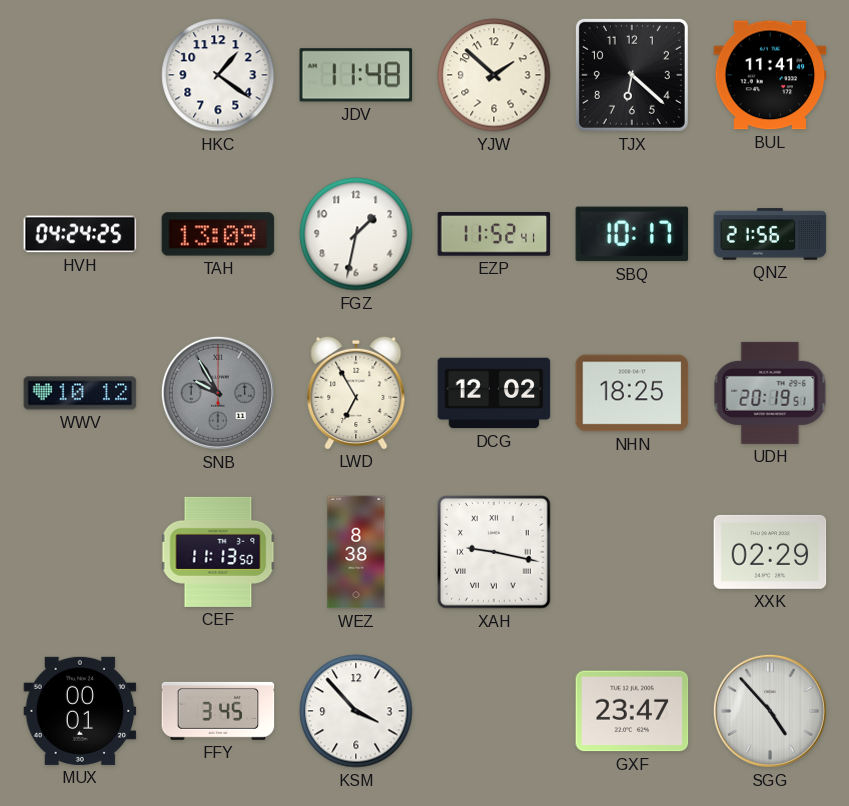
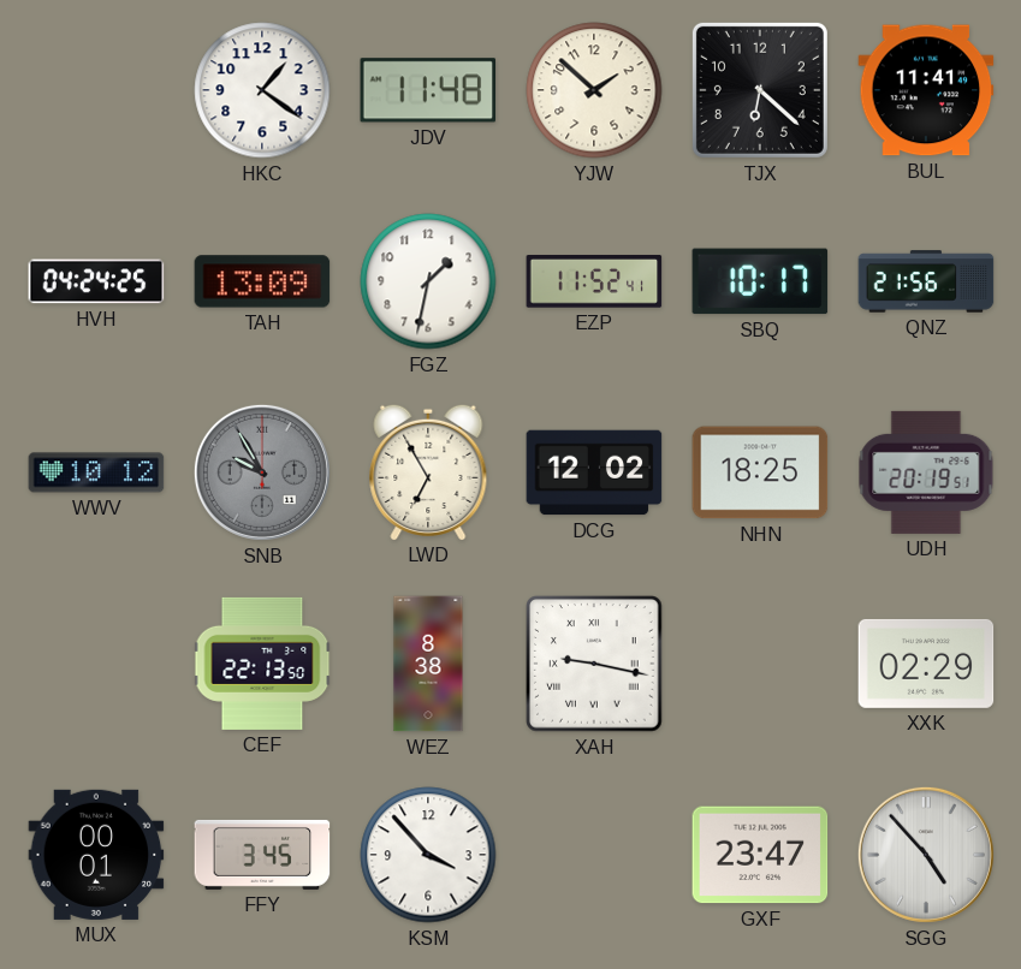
CEF: 11:13 -> 22:13
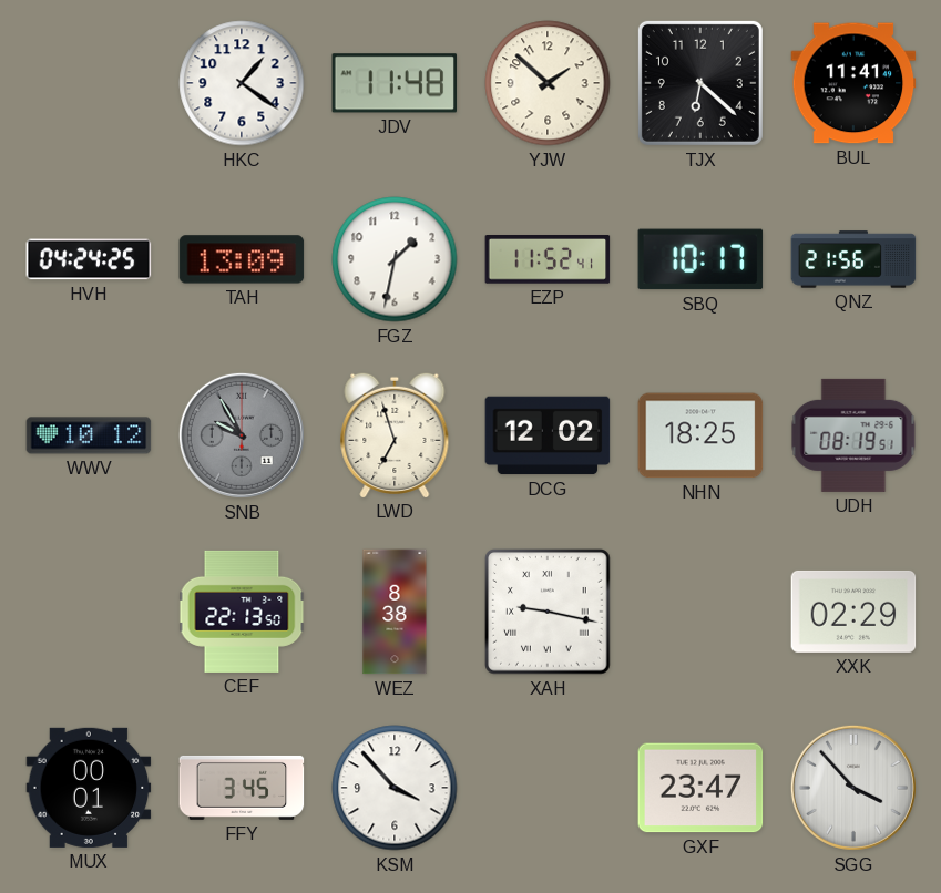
LWD: 6:55 -> 6:57
UDH: 20:19 -> 08:19
SGG: 4:53 -> 3:53
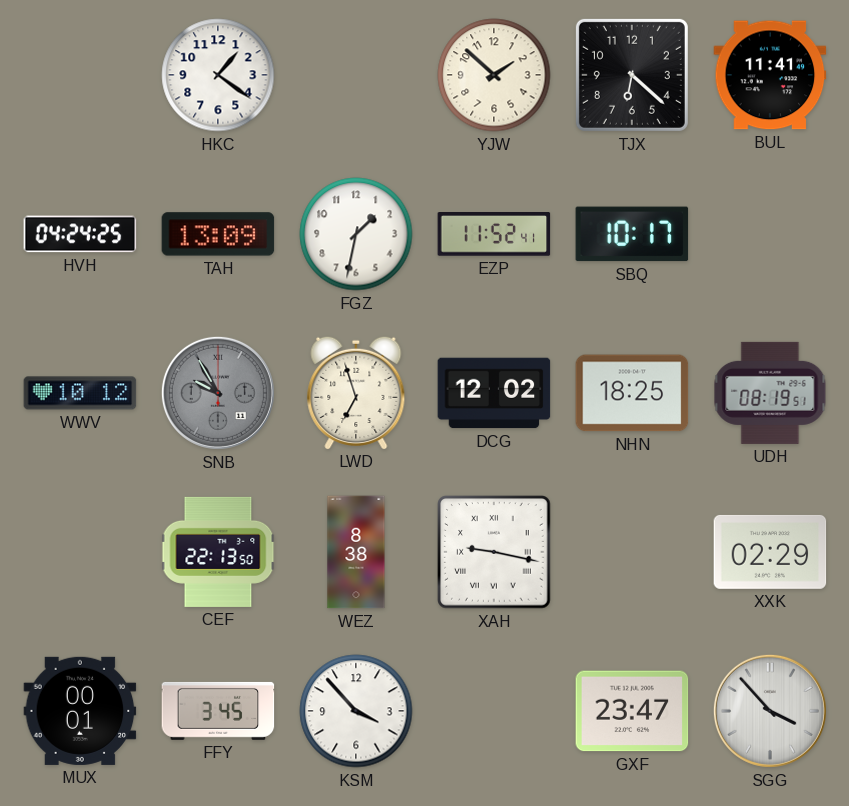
JDV: 11:48 -> none
QNZ: 21:56 -> none
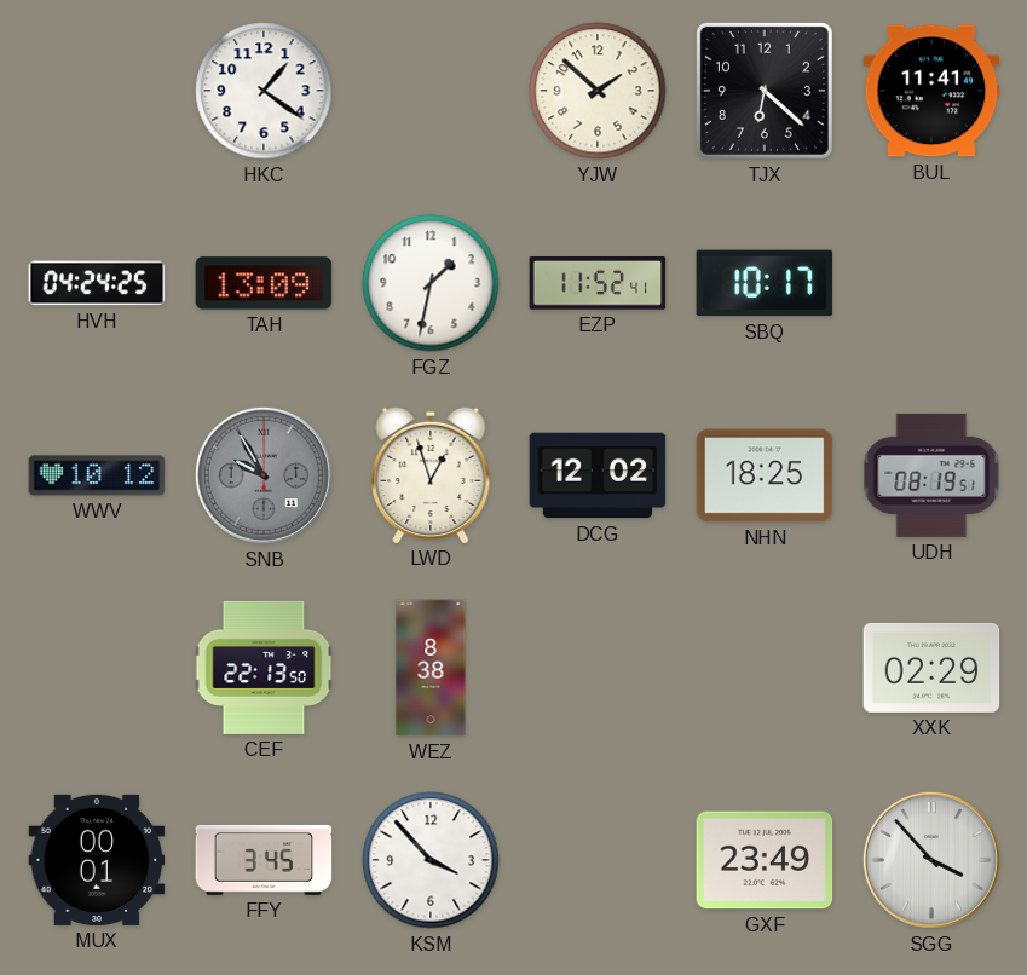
LWD: 6:57 -> 12:57
XAH: 9:17 -> none
GXF: 23:47 -> 23:49
